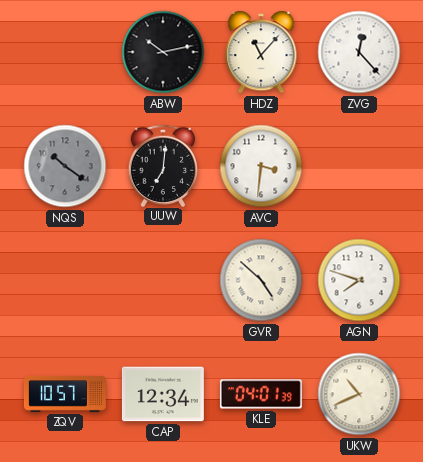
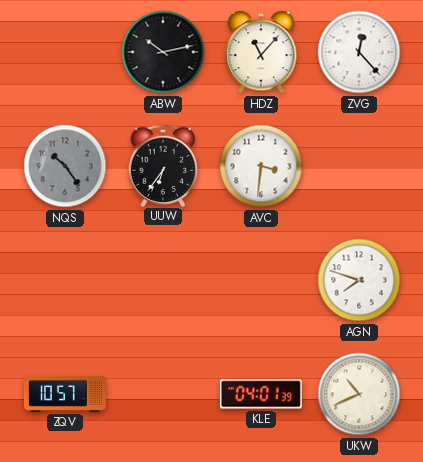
NQS: 10:21 -> 10:24
UUW: 7:01 -> 6:36
GVR: 4:52 -> none
CAP: 12:34 -> none
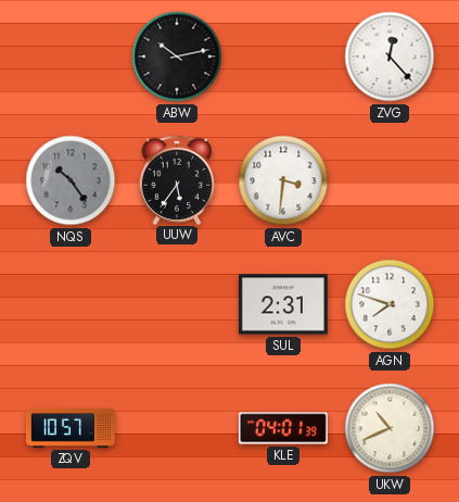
HDZ: 11:07 -> none
UUW: 6:36 -> 5:36
SUL: none -> 2:31
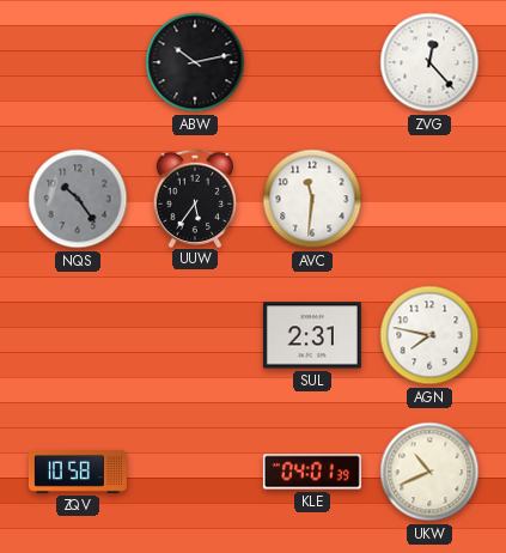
AVC: 3:31 -> 11:31
AGN: 7:48 -> 7:47
ZQV: 10:57 -> 10:58
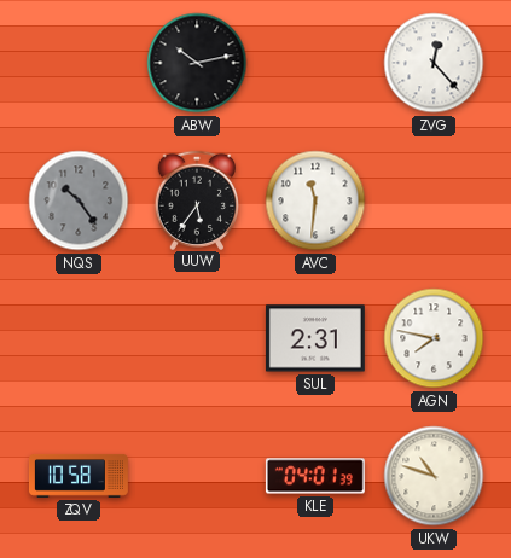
UKW: 10:41 -> 10:48
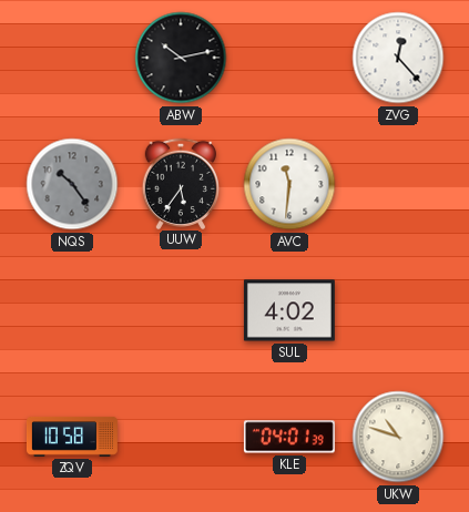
SUL: 2:31 -> 4:02
AGN: 7:47 -> none
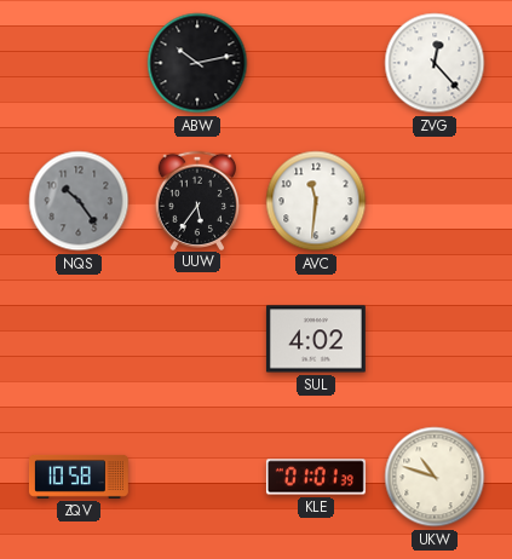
KLE: 04:01 -> 01:01
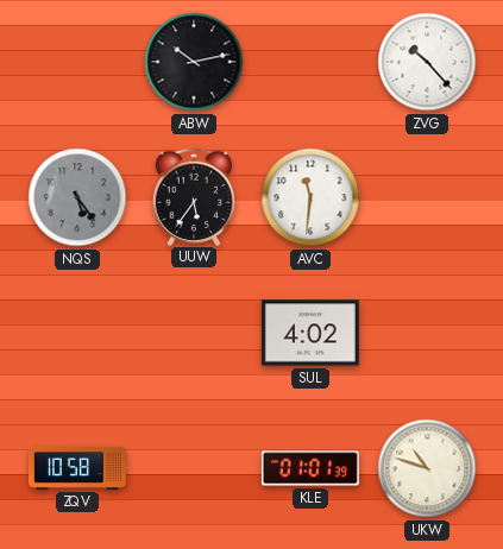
ZVG: 12:23 -> 10:23
NQS: 10:24 -> 5:24
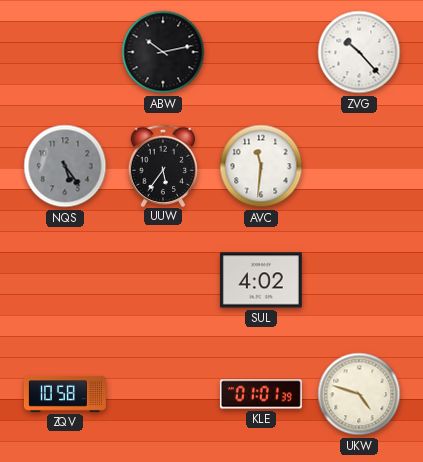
UKW: 10:48 -> 4:48
